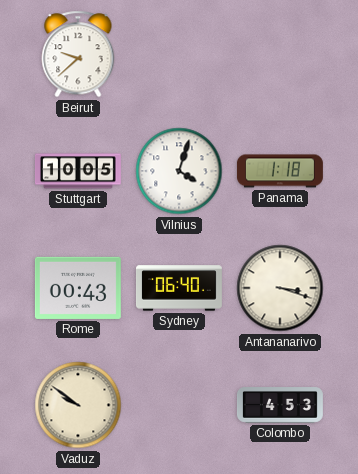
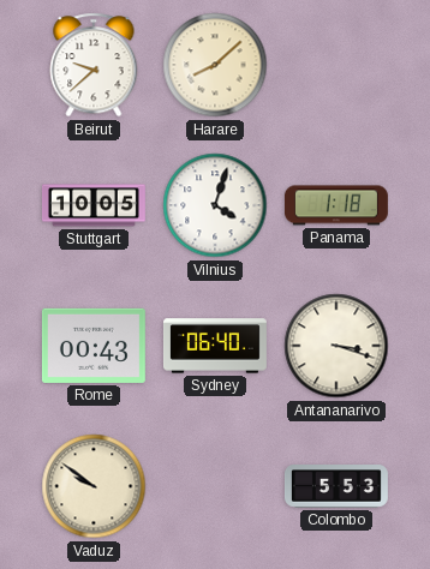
Harare: none -> 8:08
Colombo: 4:53 -> 5:53
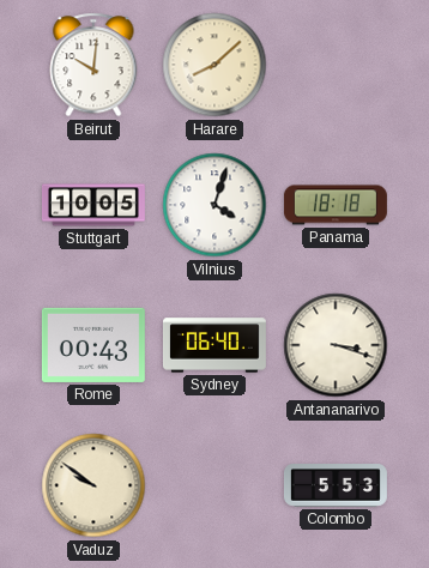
Beirut: 9:38 -> 10:01
Panama: 1:18 -> 18:18
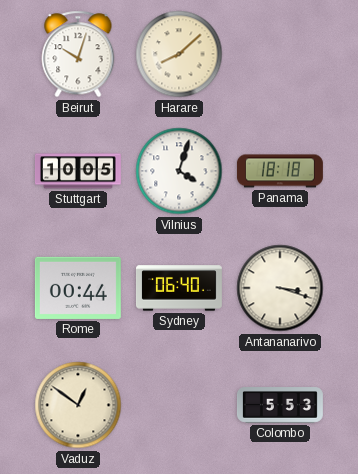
Beirut: 10:01 -> 10:03
Rome: 00:43 -> 00:44
Vaduz: 9:51 -> 12:51
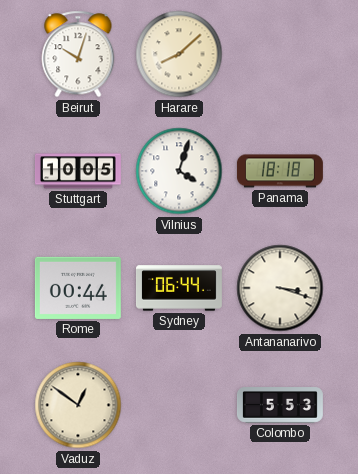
Sydney: 06:40 -> 06:44
